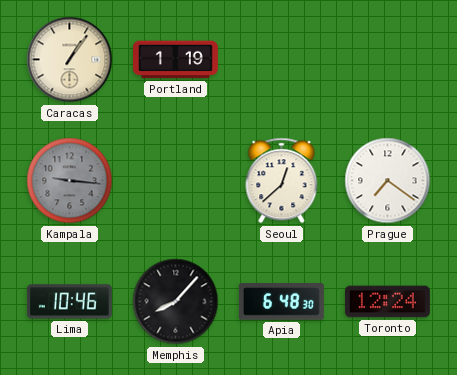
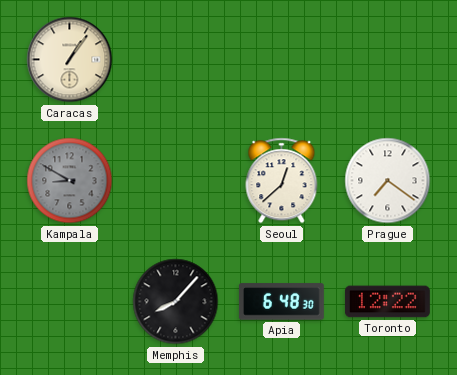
Portland: 1:19 -> none
Kampala: 9:16 -> 8:50
Lima: 10:46 -> none
Toronto: 12:24 -> 12:22
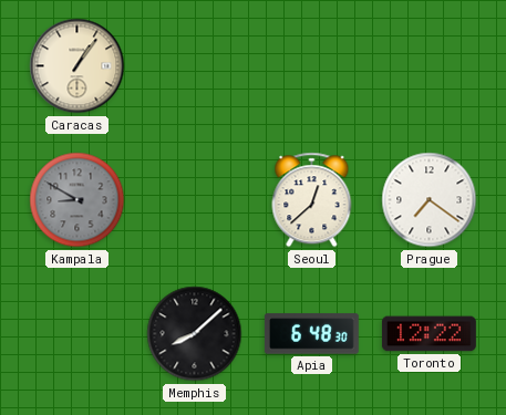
Memphis: 8:07 -> 8:08
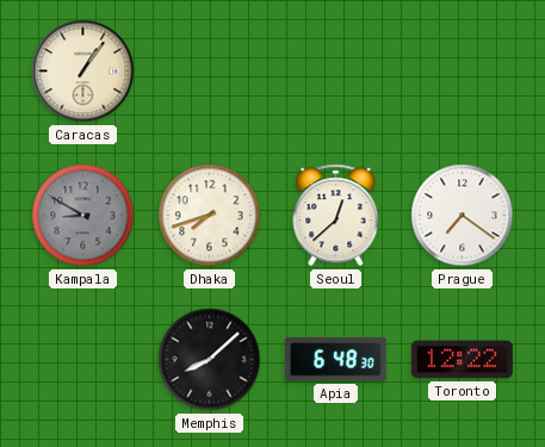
Dhaka: none -> 7:42
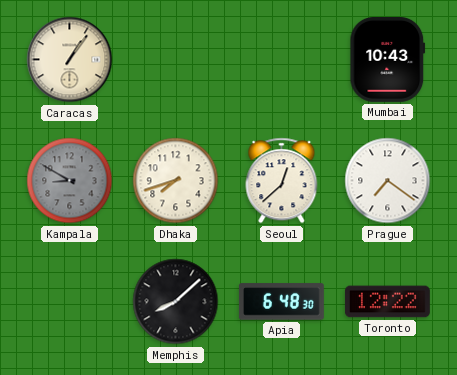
Mumbai: none -> 10:43
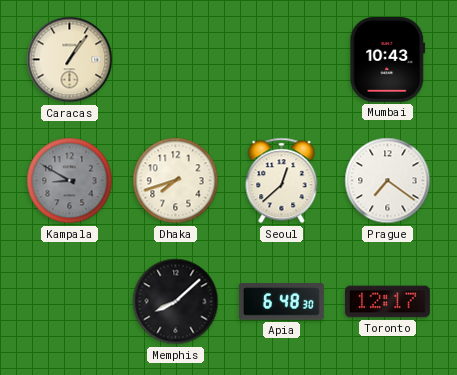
Toronto: 12:22 -> 12:17
